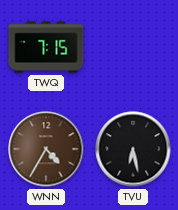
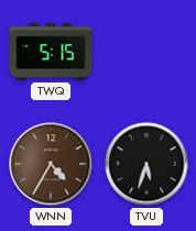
TWQ: 7:15 -> 5:15
TVU: 6:28 -> 5:33
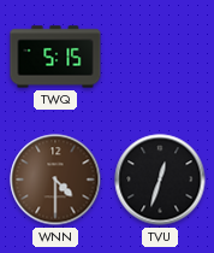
WNN: 4:35 -> 4:30
TVU: 5:33 -> 12:33
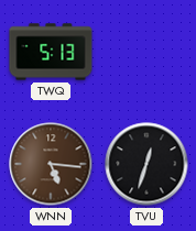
TWQ: 5:15 -> 5:13
WNN: 4:30 -> 5:16
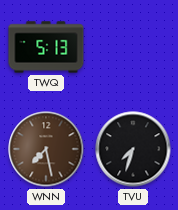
WNN: 5:16 -> 7:28
TVU: 12:33 -> 7:33
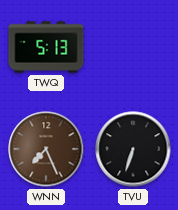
WNN: 7:28 -> 7:26
TVU: 7:33 -> 6:33
